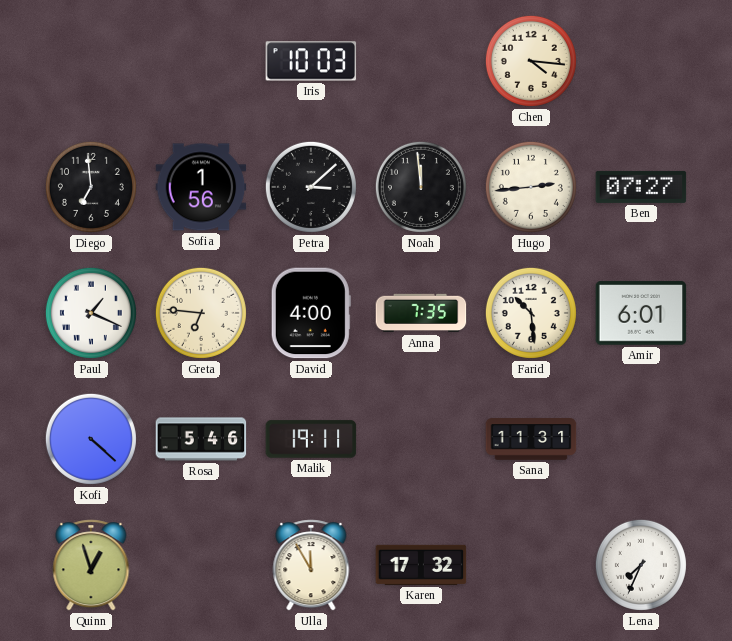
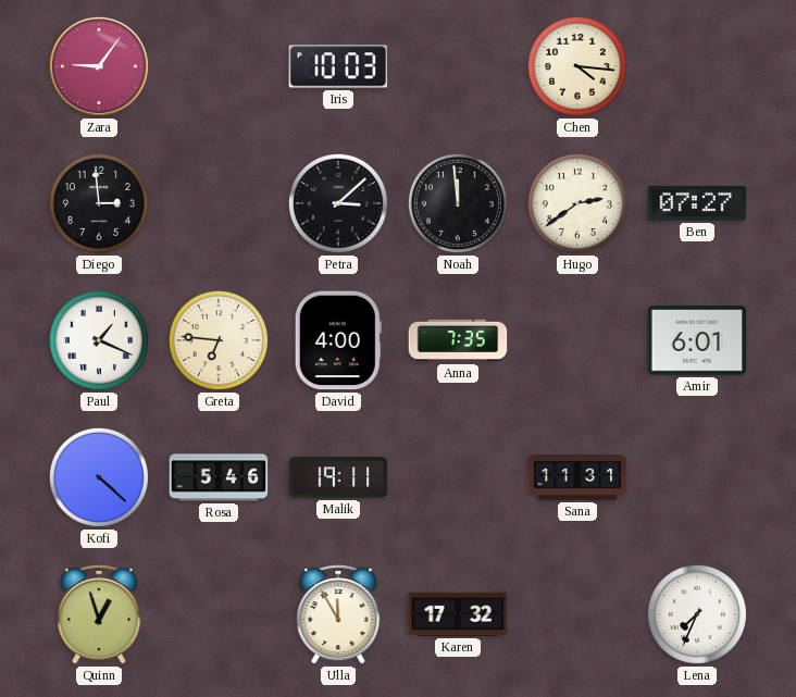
Zara: none -> 9:06
Diego: 6:59 -> 2:59
Sofia: 1:56 -> none
Hugo: 2:44 -> 2:39
Farid: 10:29 -> none
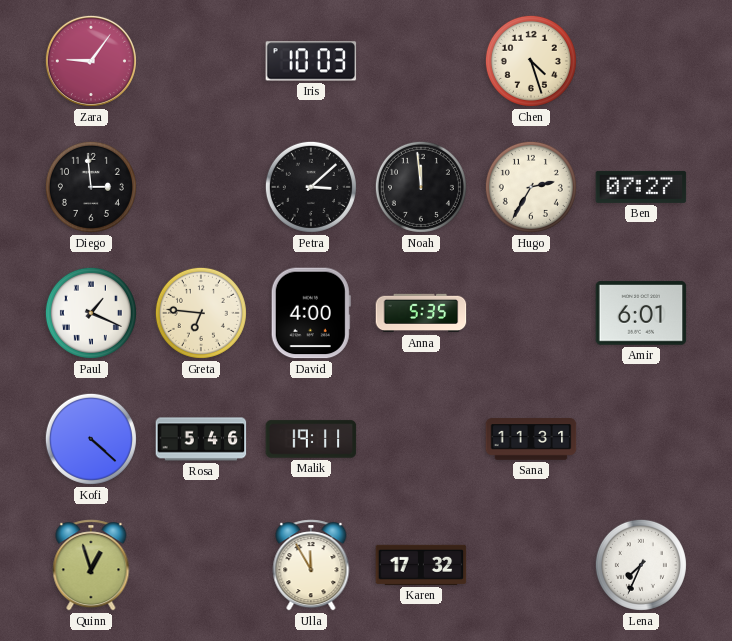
Chen: 4:16 -> 4:27
Hugo: 2:39 -> 2:35
Anna: 7:35 -> 5:35
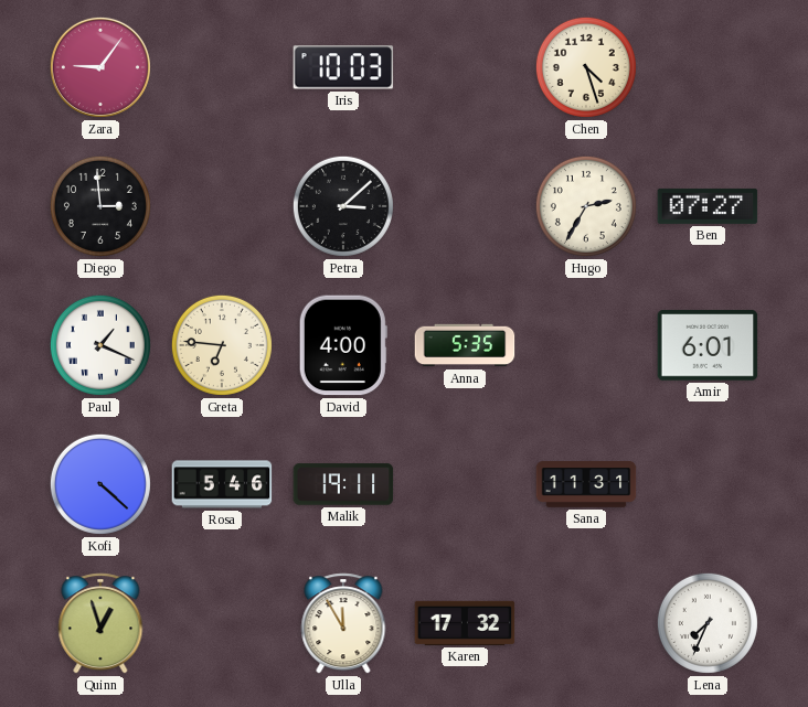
Noah: 11:59 -> none
